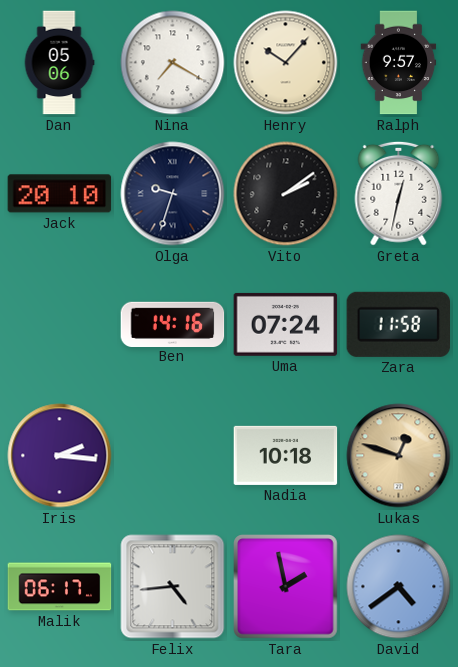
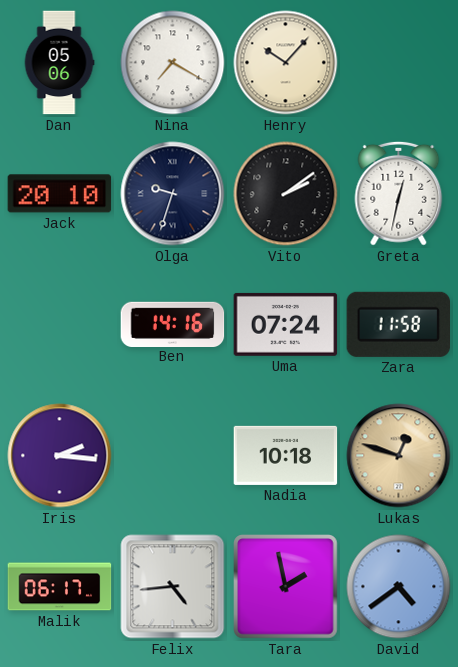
Ralph: 9:57 -> none
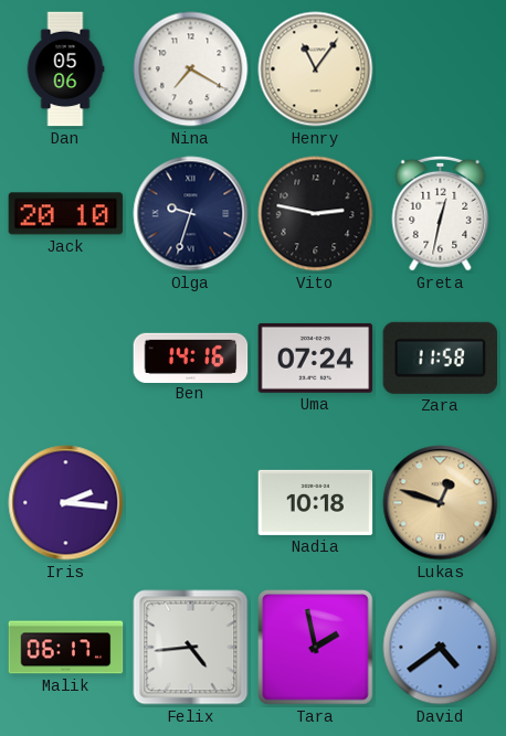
Henry: 10:07 -> 11:06
Vito: 2:09 -> 2:47
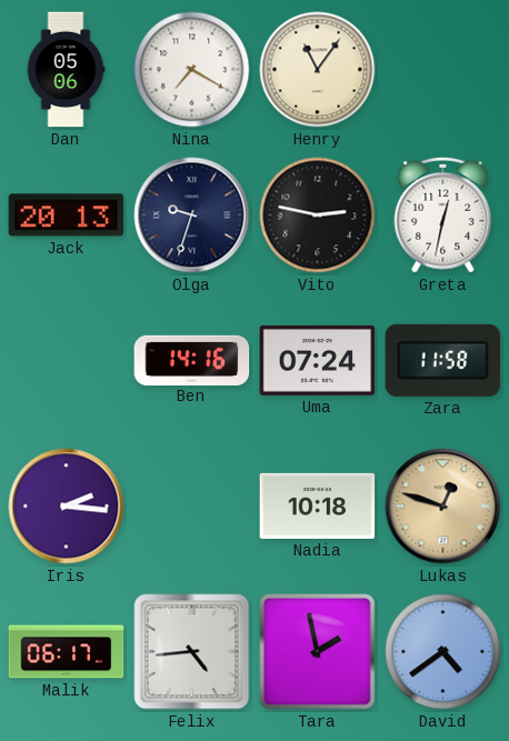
Jack: 20:10 -> 20:13
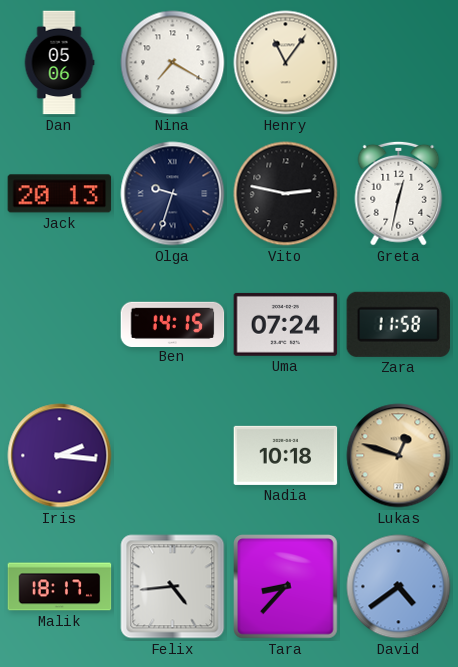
Ben: 14:16 -> 14:15
Malik: 06:17 -> 18:17
Tara: 1:58 -> 8:37
